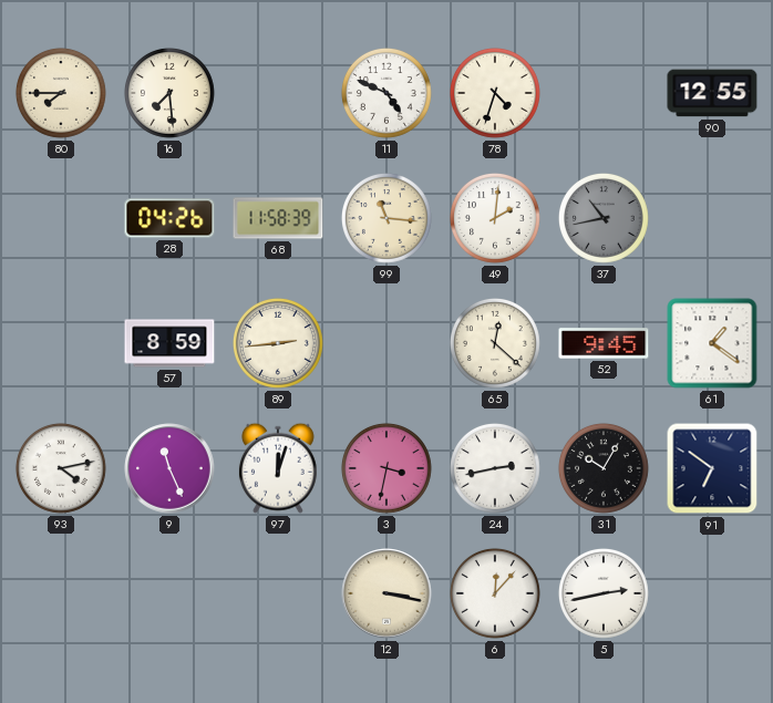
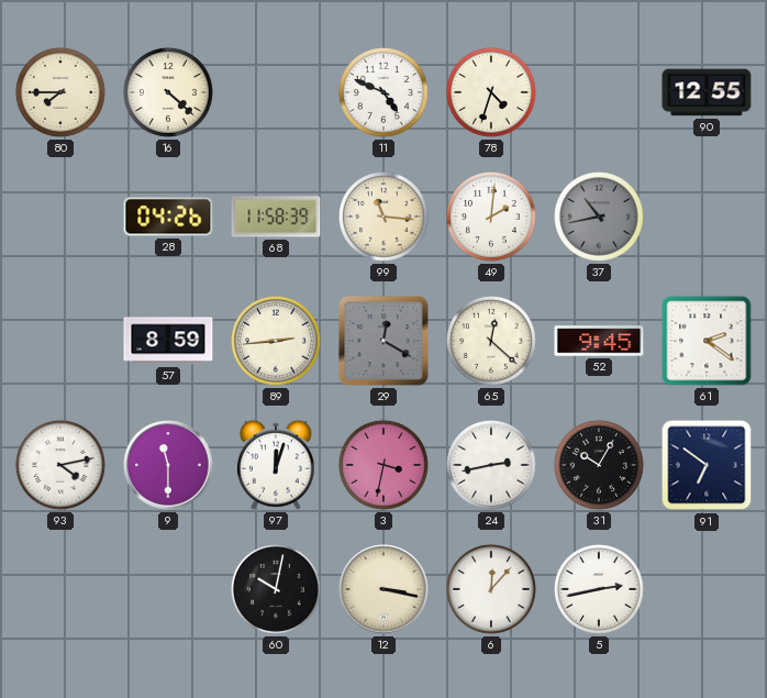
16: 7:29 -> 4:22
29: none -> 12:20
61: 1:21 -> 2:21
9: 11:26 -> 11:30
60: none -> 10:02
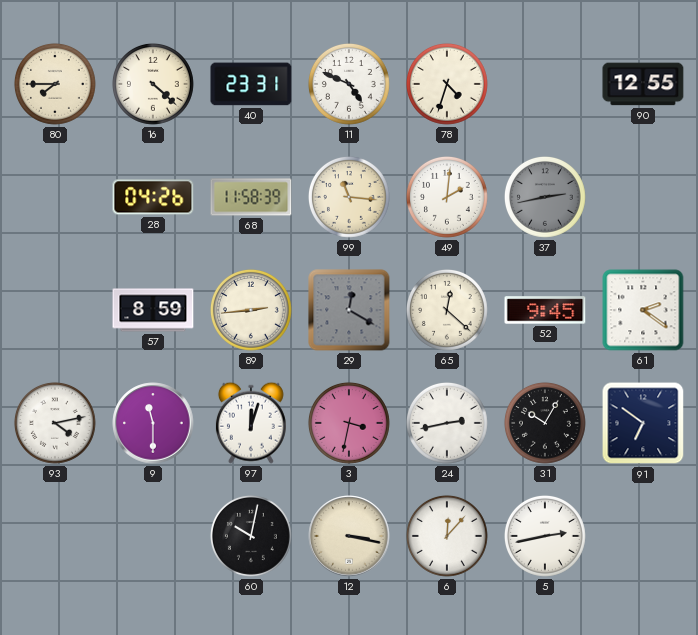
40: none -> 23:31
37: 10:43 -> 2:43
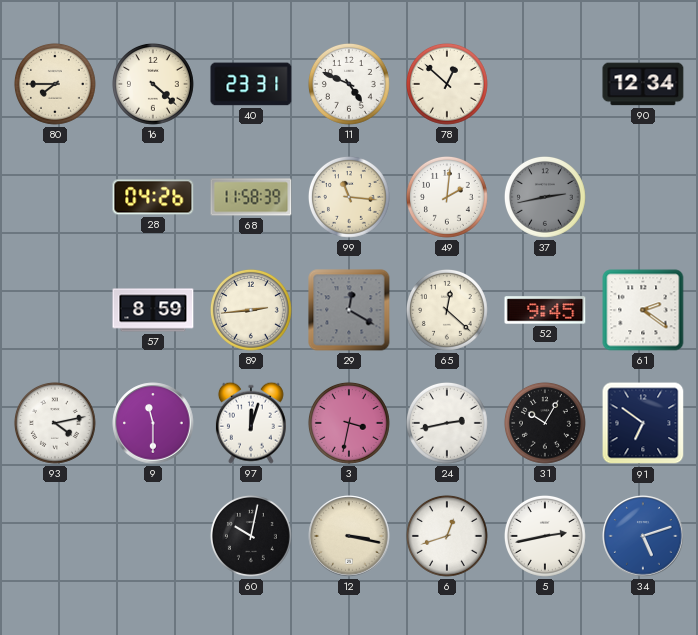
78: 4:33 -> 12:52
90: 12:55 -> 12:34
6: 12:07 -> 12:42
34: none -> 5:12
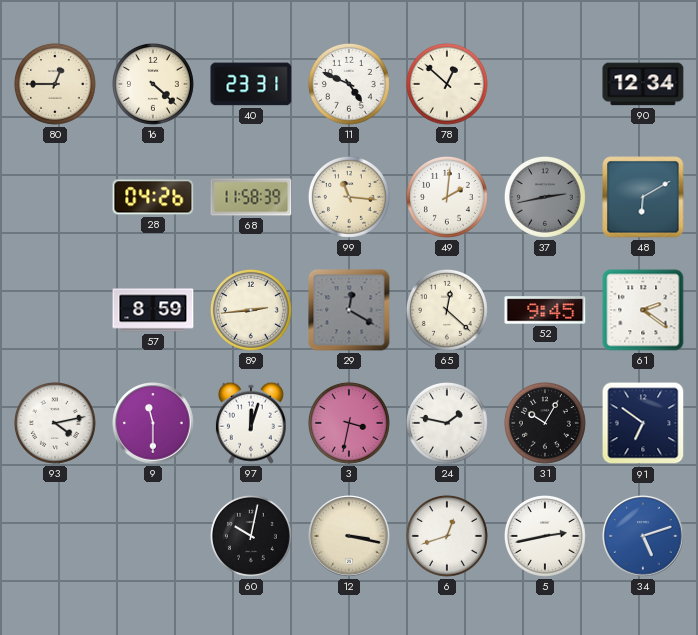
80: 7:45 -> 12:45
48: none -> 6:10
24: 2:43 -> 1:47
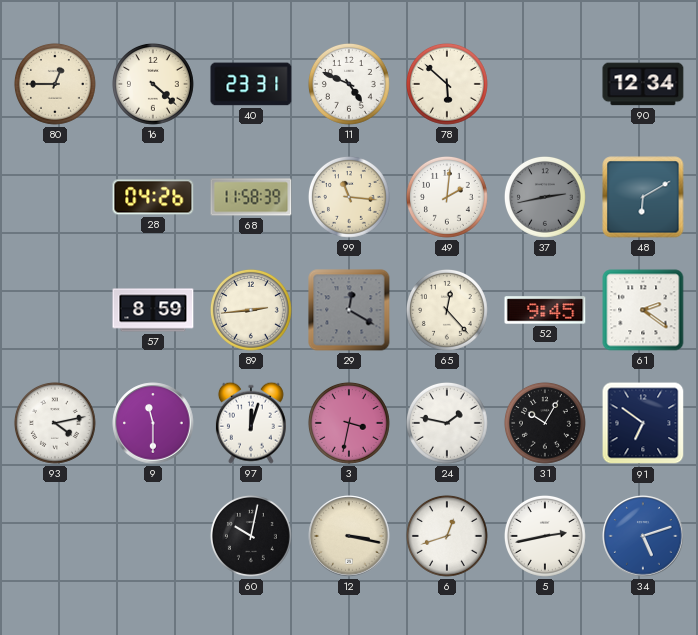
78: 12:52 -> 5:52
65: 12:22 -> 12:23
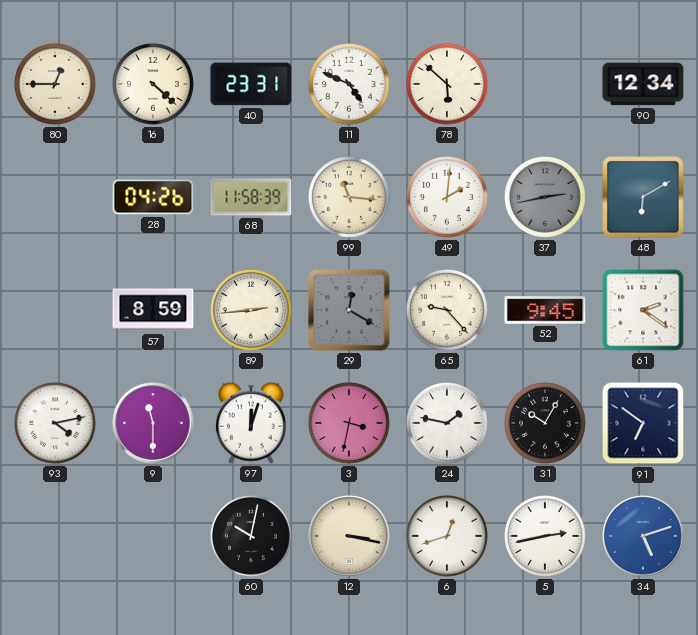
65: 12:23 -> 9:23
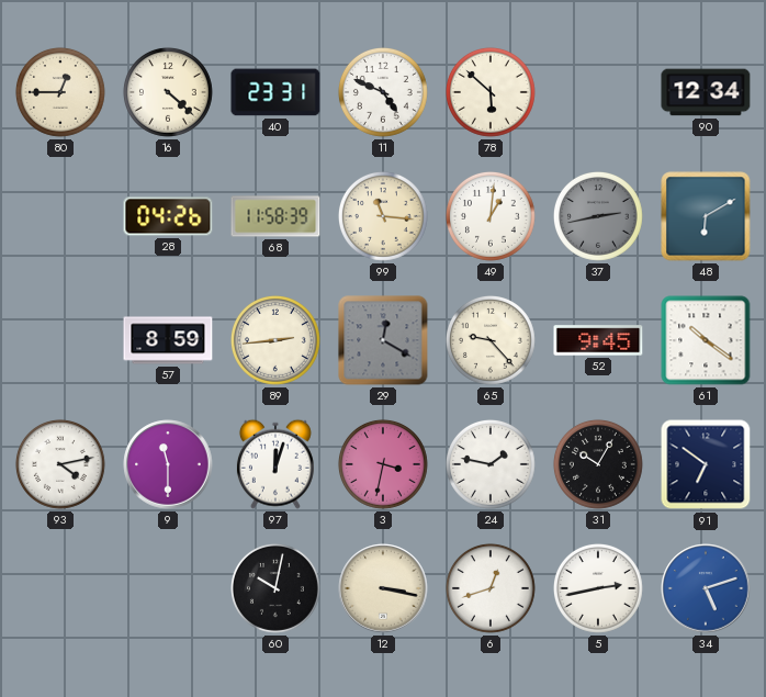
49: 2:01 -> 1:01
61: 2:21 -> 10:21
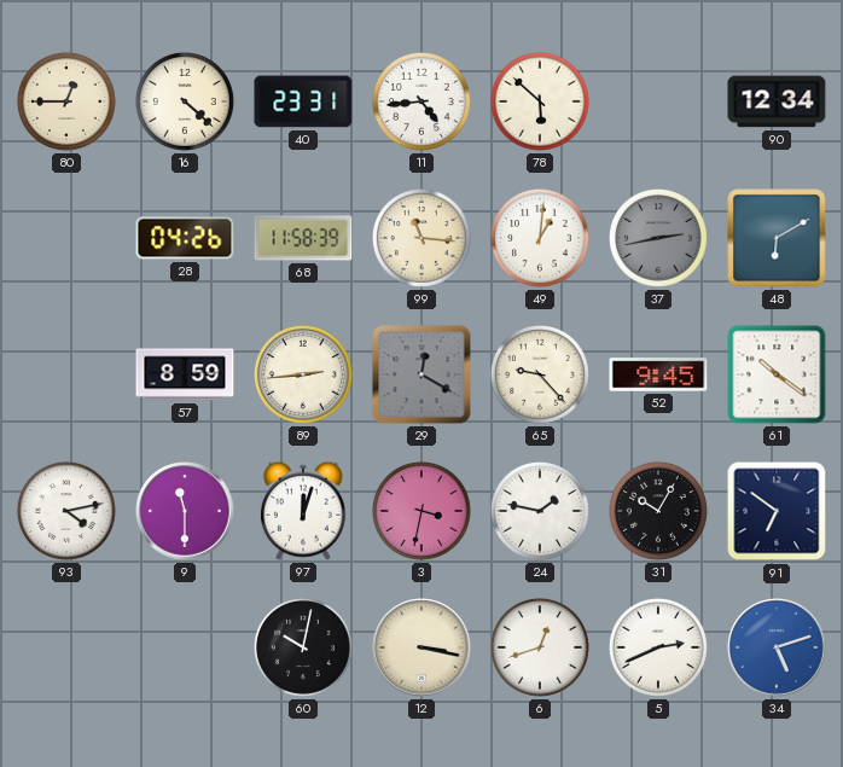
11: 4:49 -> 4:44
5: 2:43 -> 2:41
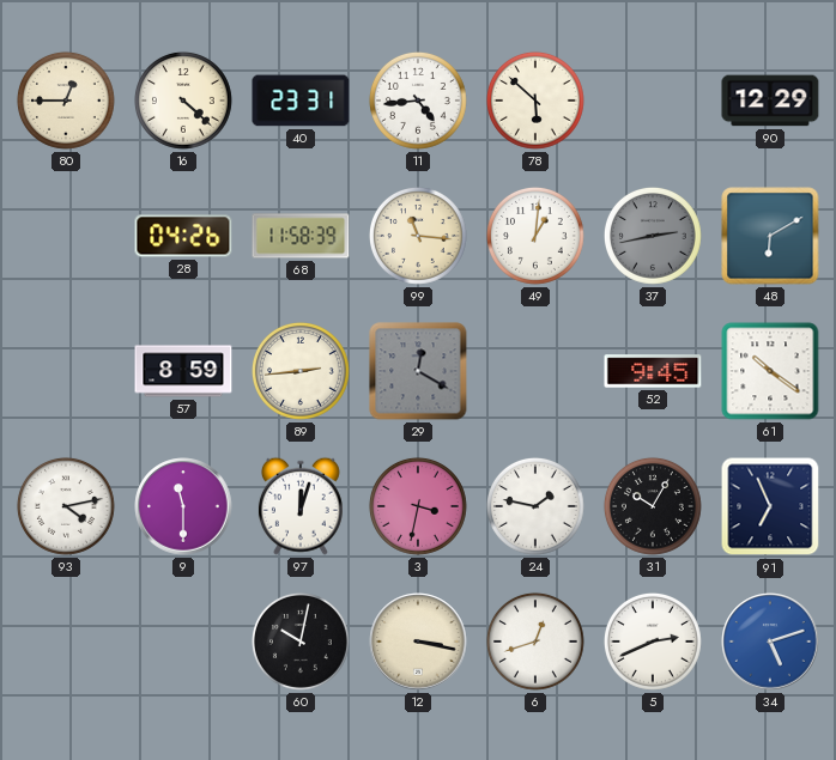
90: 12:34 -> 12:29
65: 9:23 -> none
91: 6:51 -> 6:56
